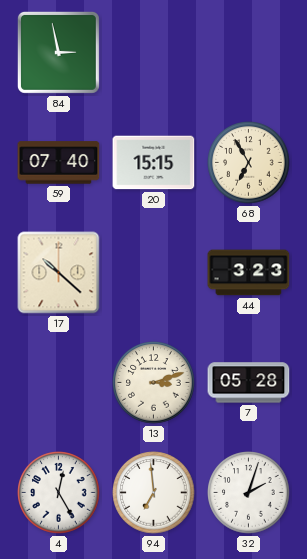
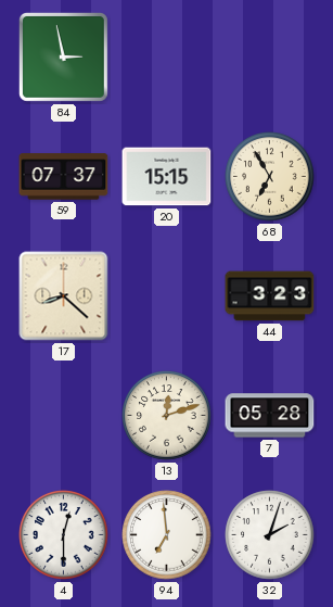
59: 07:40 -> 07:37
17: 10:22 -> 8:22
13: 3:12 -> 12:12
4: 12:25 -> 12:30
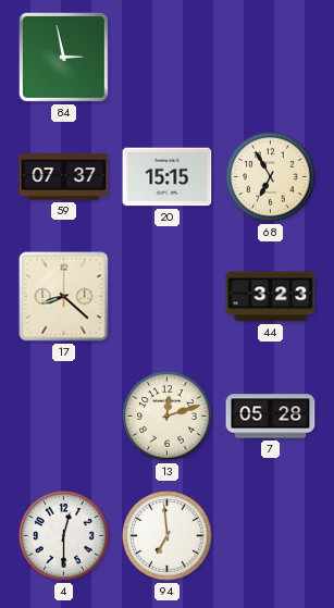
32: 2:03 -> none
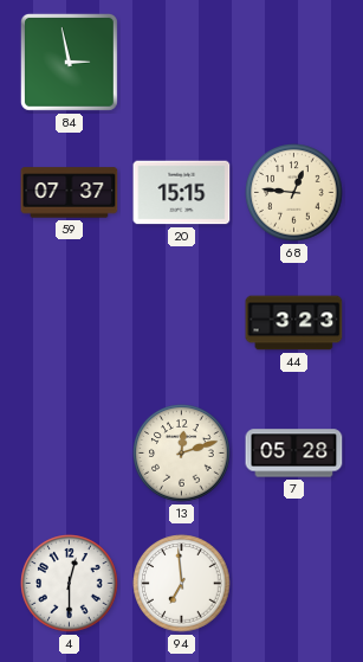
68: 6:55 -> 12:46
17: 8:22 -> none
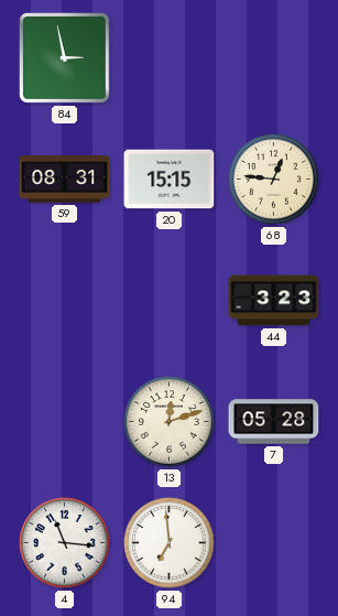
59: 07:37 -> 08:31
4: 12:30 -> 11:16
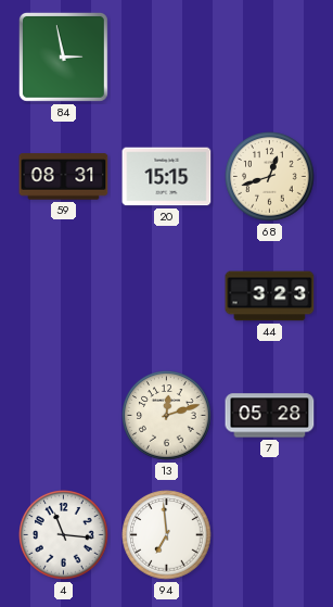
68: 12:46 -> 12:42
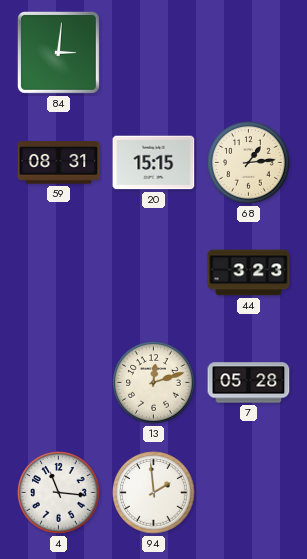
84: 2:58 -> 3:01
68: 12:42 -> 1:14
94: 6:59 -> 1:59
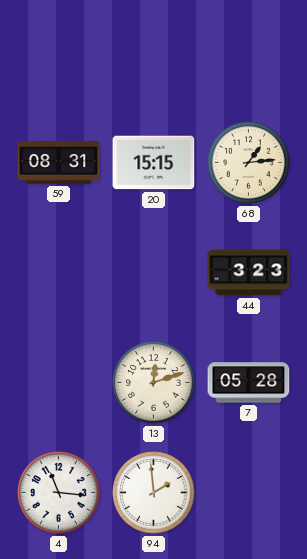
84: 3:01 -> none
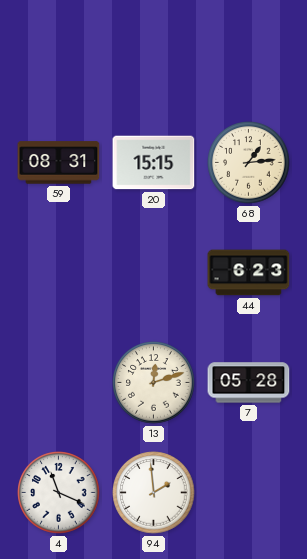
44: 3:23 -> 6:23
4: 11:16 -> 11:19
